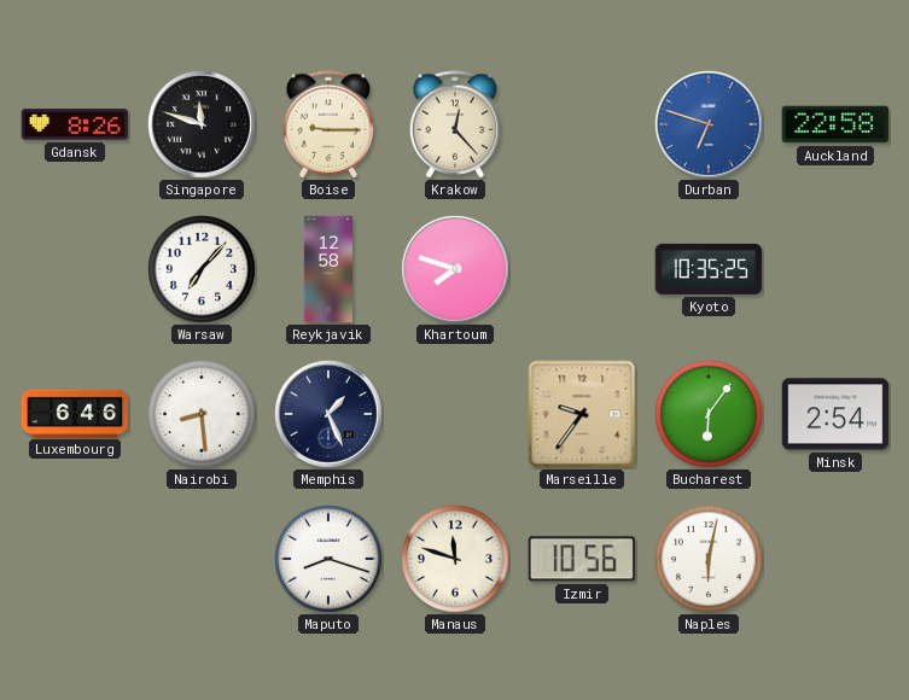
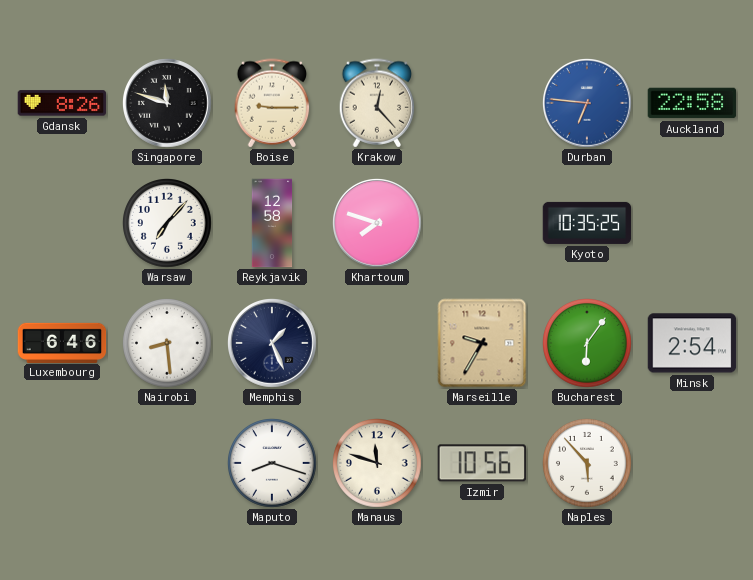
Durban: 6:48 -> 6:46
Marseille: 9:36 -> 9:35
Naples: 6:02 -> 5:53
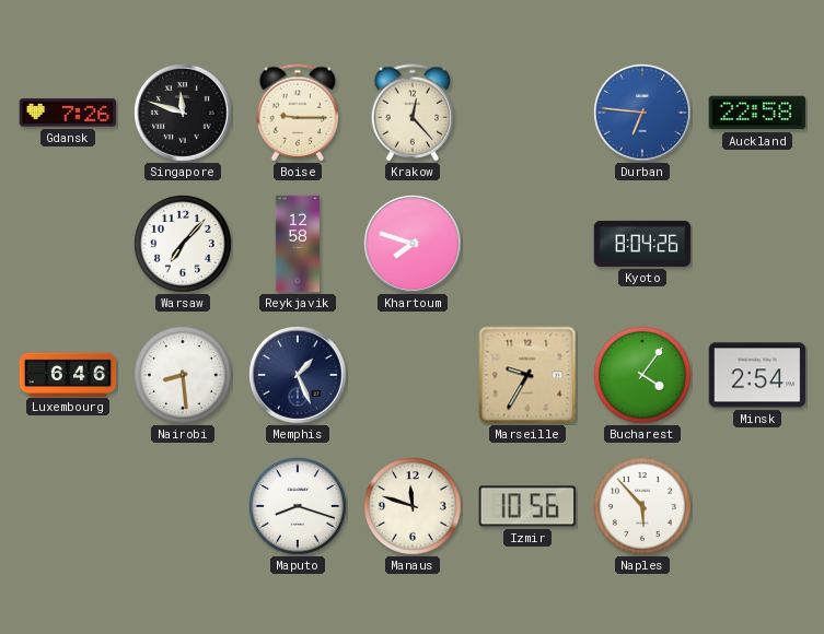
Gdansk: 8:26 -> 7:26
Kyoto: 10:35 -> 8:04
Bucharest: 6:06 -> 4:06
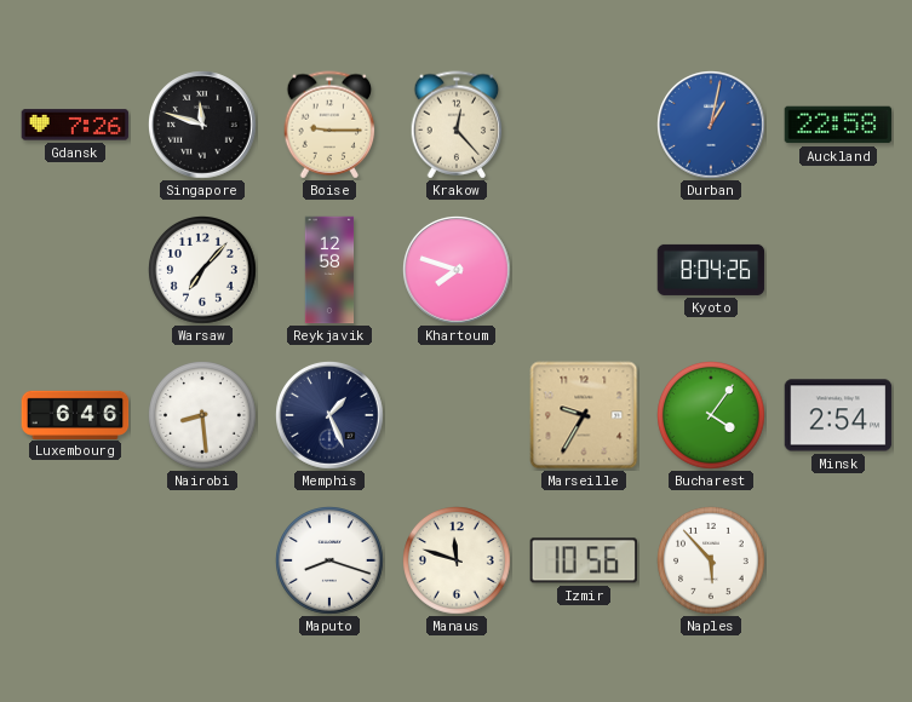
Durban: 6:46 -> 1:02
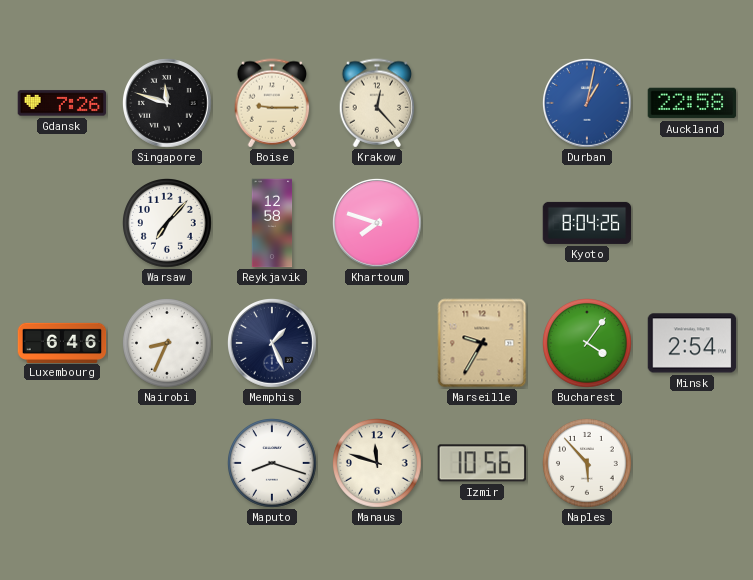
Nairobi: 8:29 -> 8:34
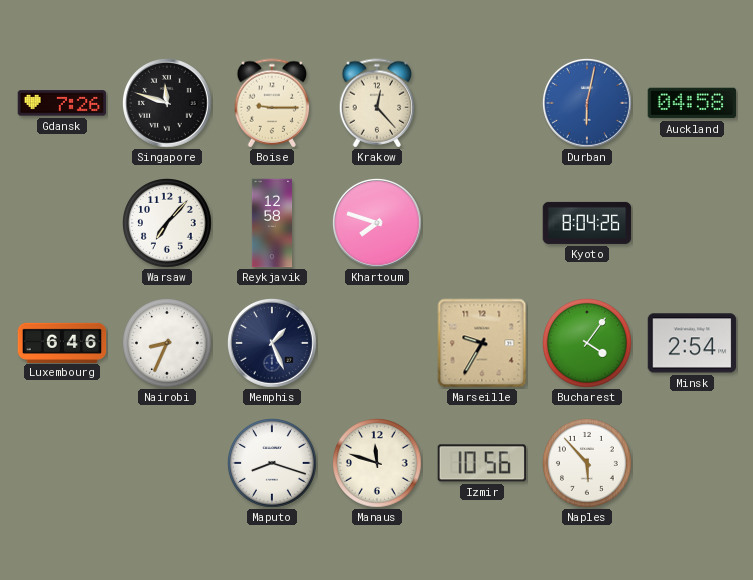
Durban: 1:02 -> 6:02
Auckland: 22:58 -> 04:58
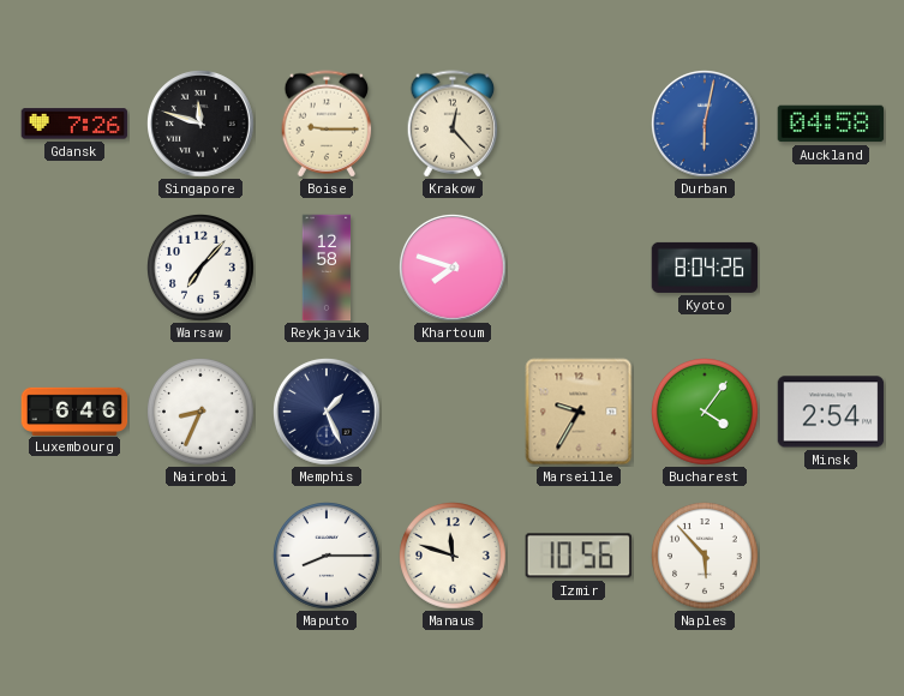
Maputo: 8:18 -> 8:15
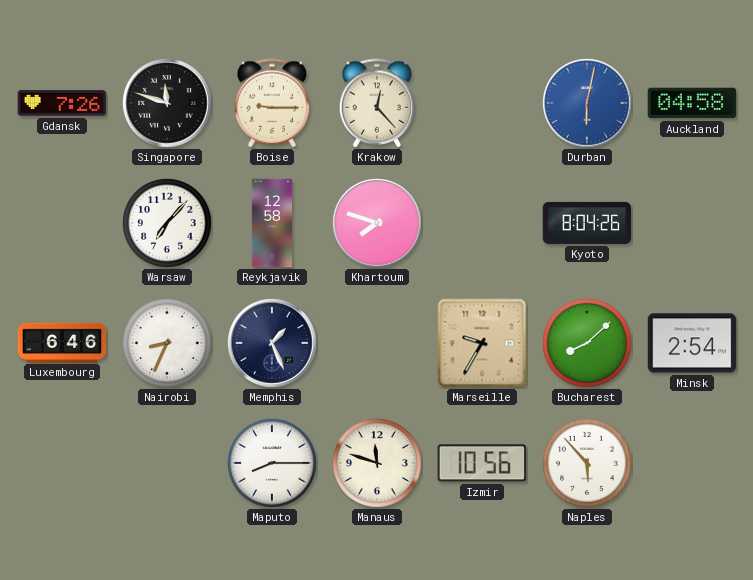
Bucharest: 4:06 -> 8:08
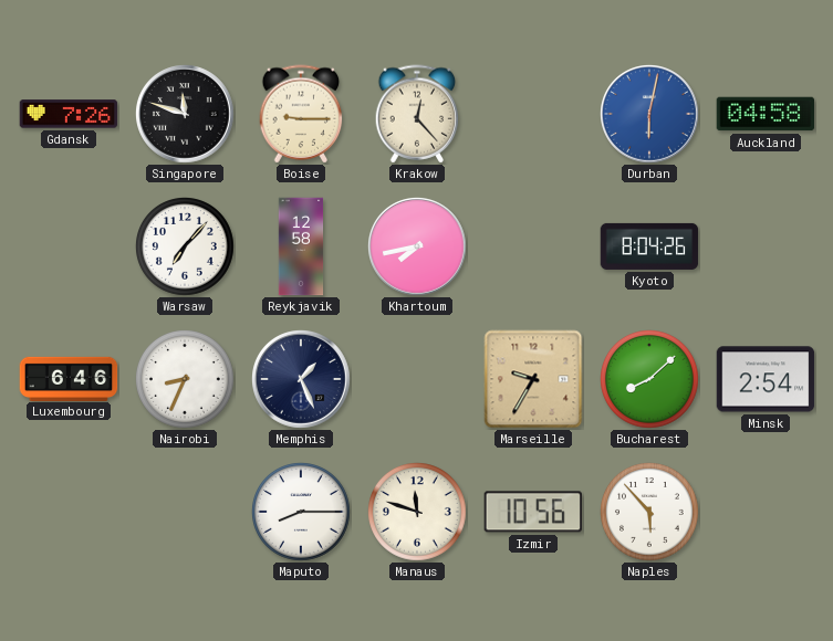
Khartoum: 7:48 -> 7:43
